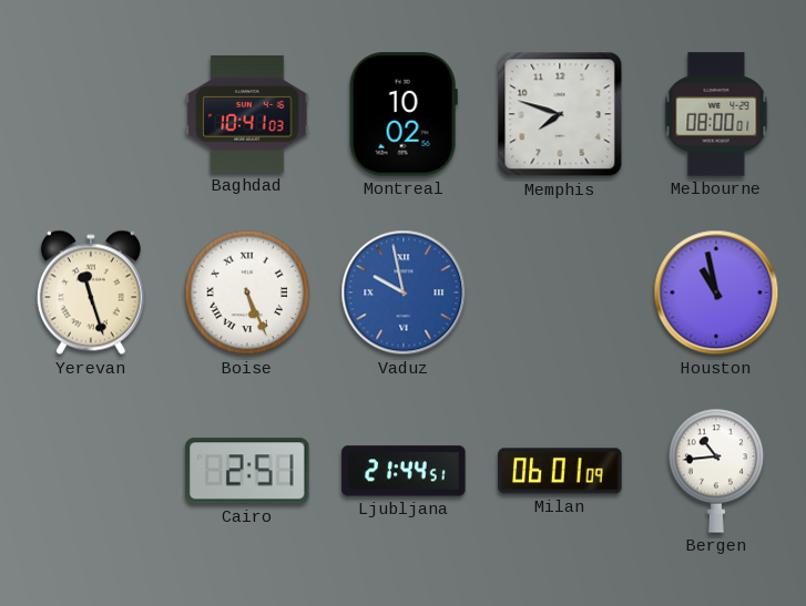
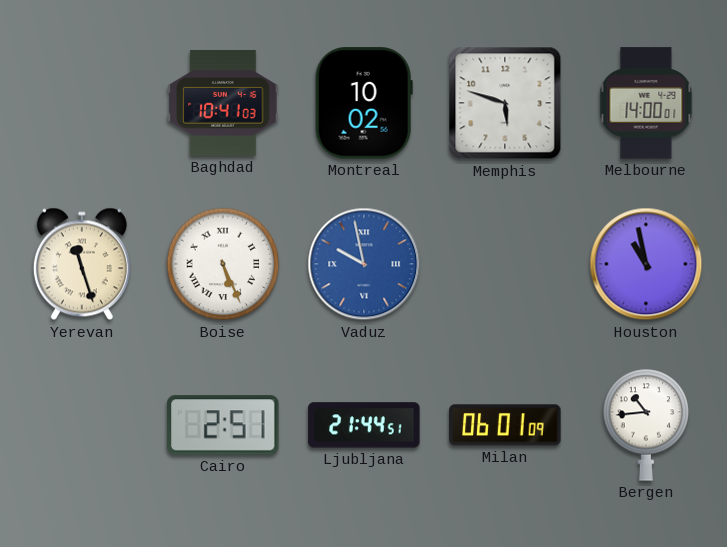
Memphis: 7:48 -> 5:48
Melbourne: 08:00 -> 14:00
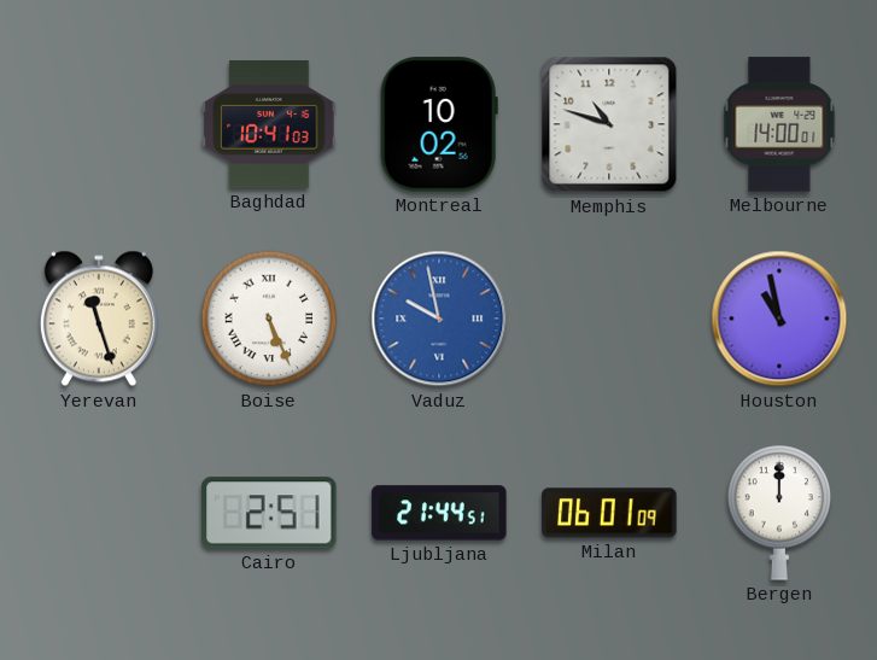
Memphis: 5:48 -> 10:48
Bergen: 10:44 -> 12:00
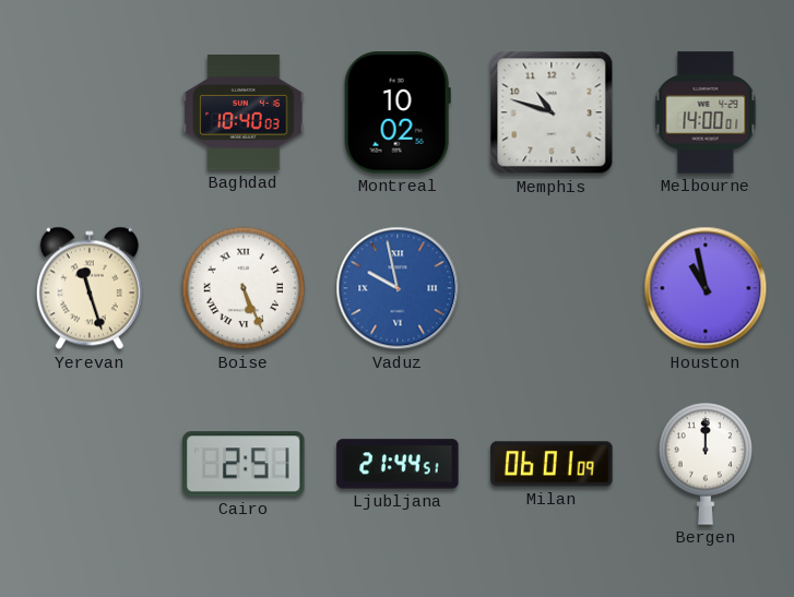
Baghdad: 10:41 -> 10:40
